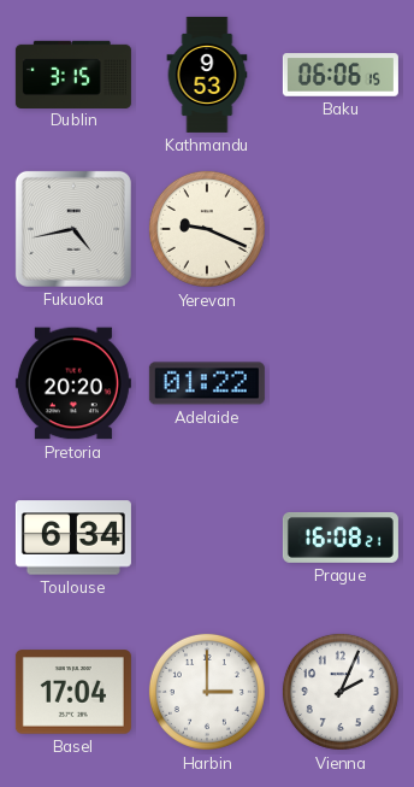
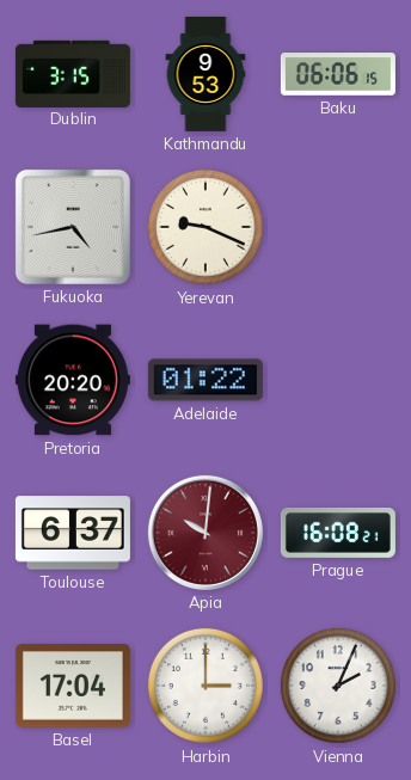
Toulouse: 6:34 -> 6:37
Apia: none -> 10:01
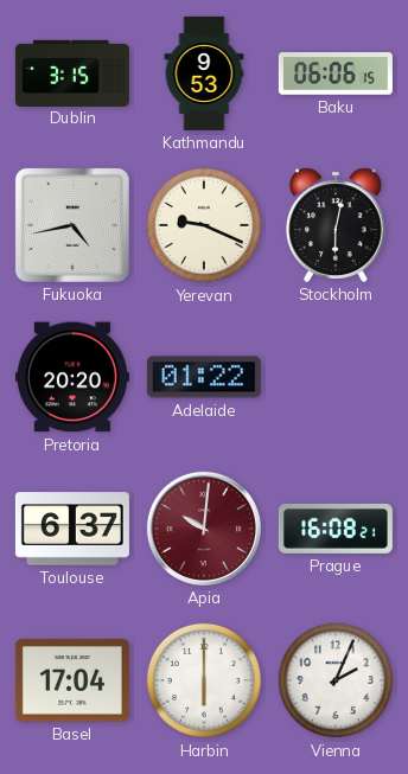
Stockholm: none -> 6:02
Harbin: 3:00 -> 6:00
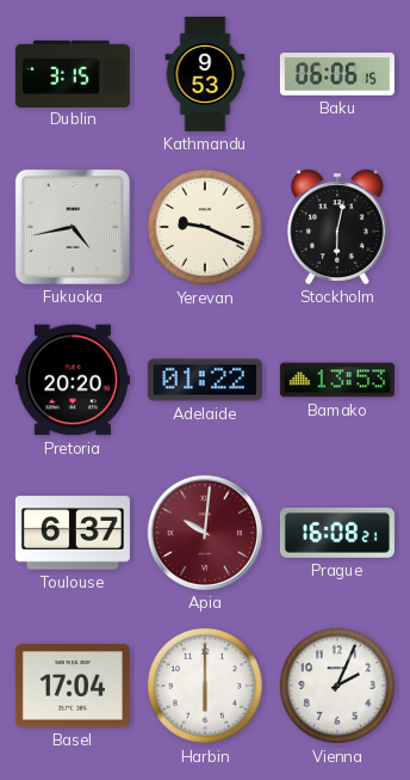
Bamako: none -> 13:53
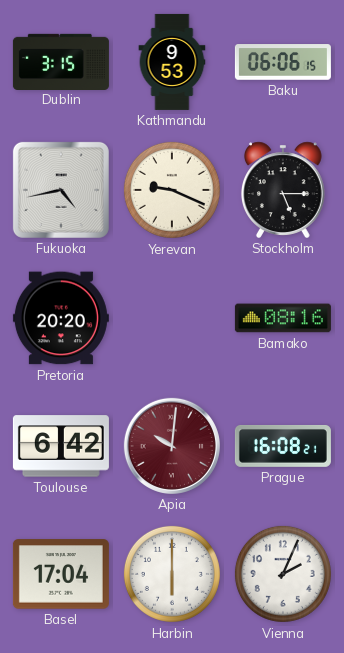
Stockholm: 6:02 -> 5:15
Adelaide: 01:22 -> none
Bamako: 13:53 -> 08:16
Toulouse: 6:37 -> 6:42
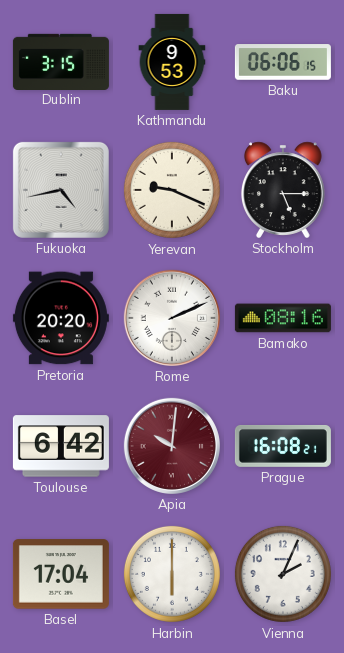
Rome: none -> 2:11
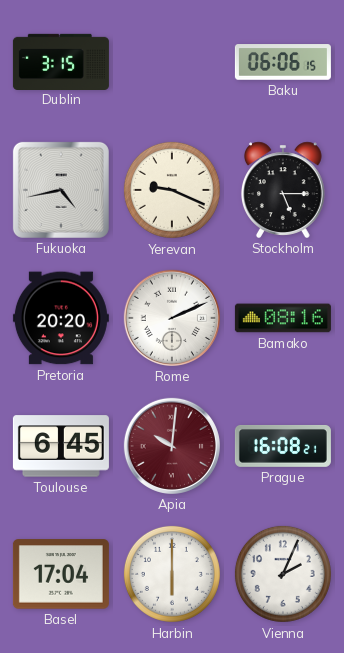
Kathmandu: 9:53 -> none
Toulouse: 6:42 -> 6:45
